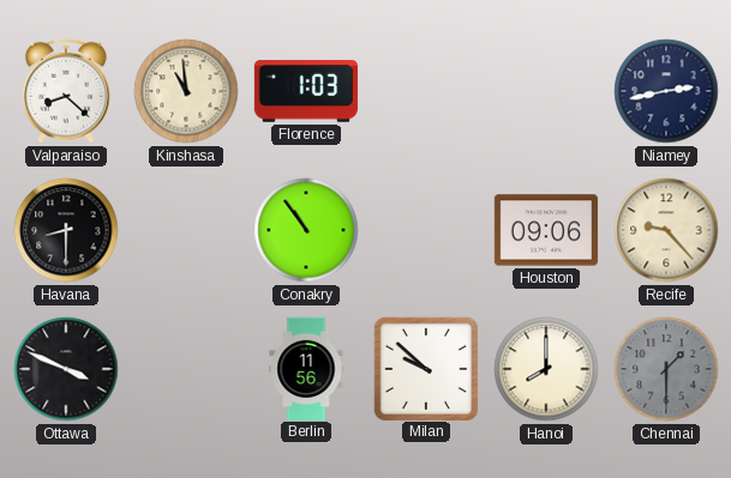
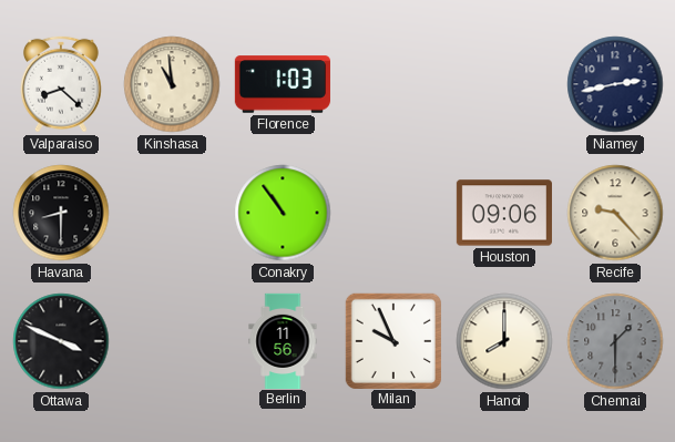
Milan: 9:52 -> 9:56
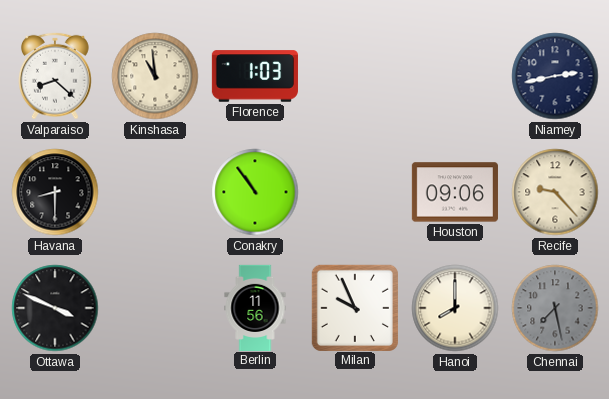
Chennai: 1:30 -> 7:28
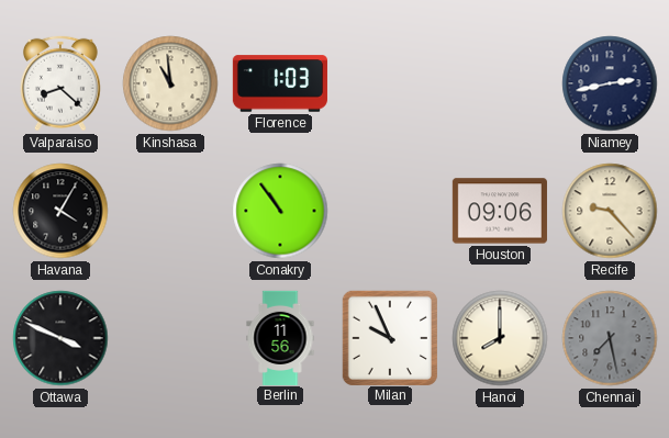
Havana: 8:30 -> 4:05
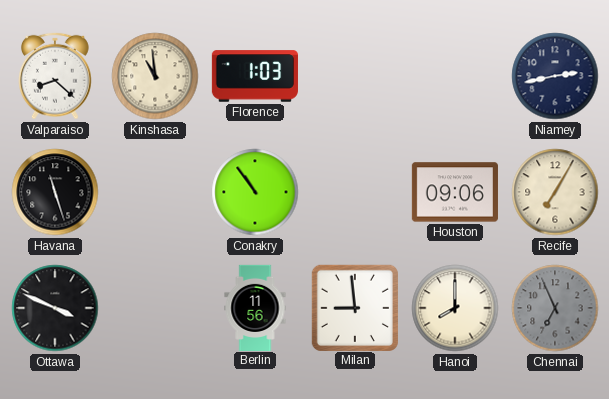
Havana: 4:05 -> 11:27
Recife: 9:23 -> 7:05
Milan: 9:56 -> 8:59
Chennai: 7:28 -> 6:56
